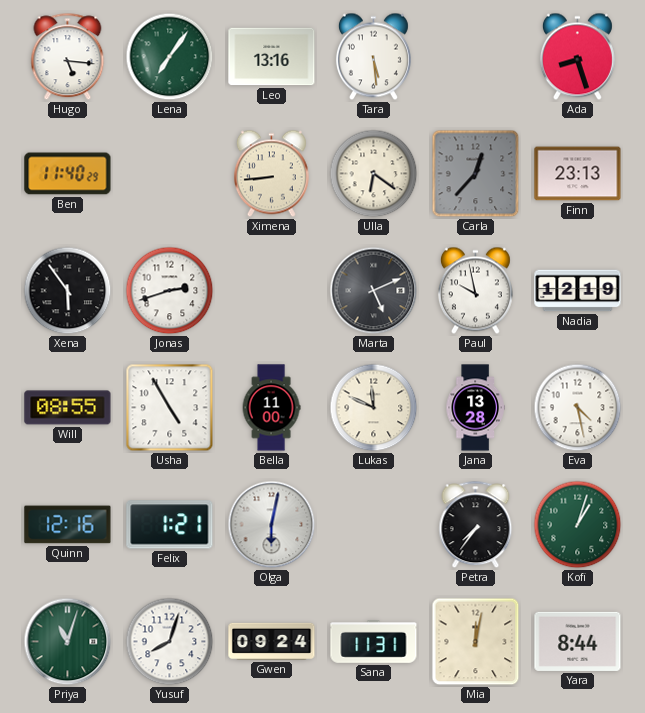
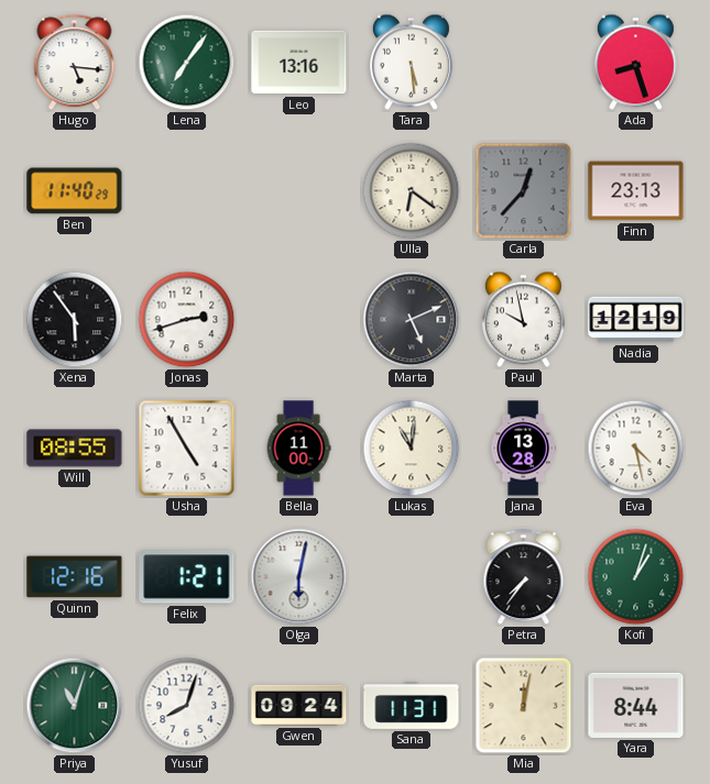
Ximena: 8:44 -> none
Lukas: 11:49 -> 11:01
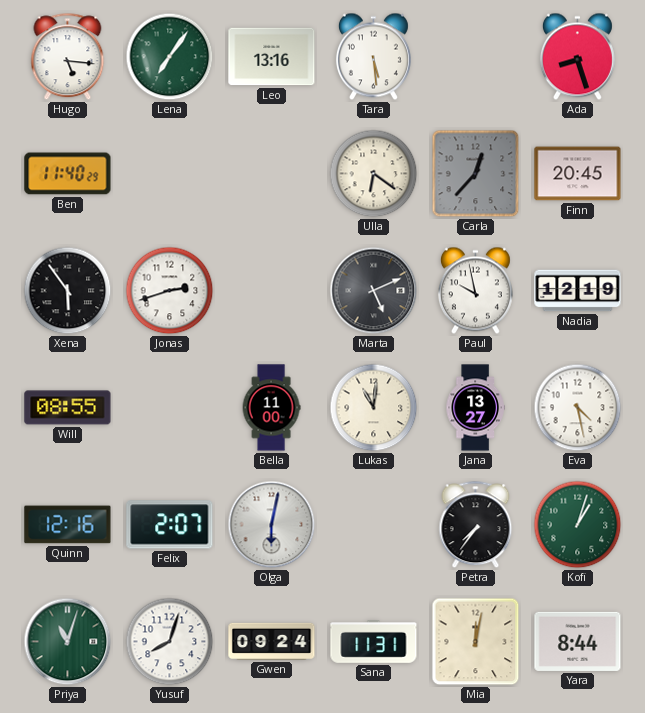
Finn: 23:13 -> 20:45
Usha: 4:55 -> none
Jana: 13:28 -> 13:27
Felix: 1:21 -> 2:07
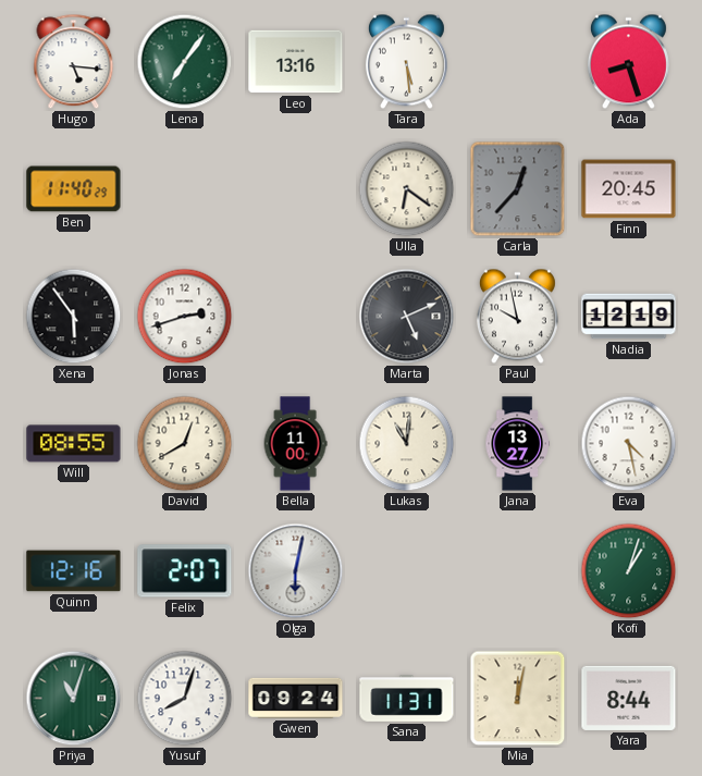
David: none -> 12:40
Petra: 7:36 -> none
